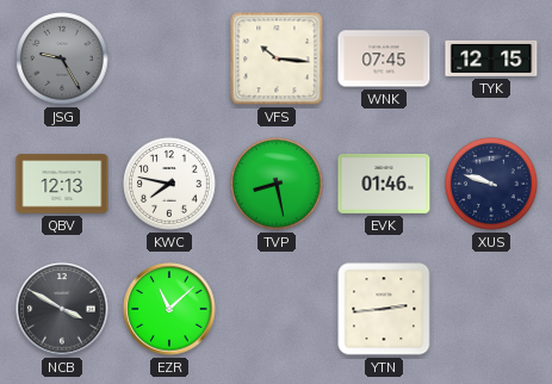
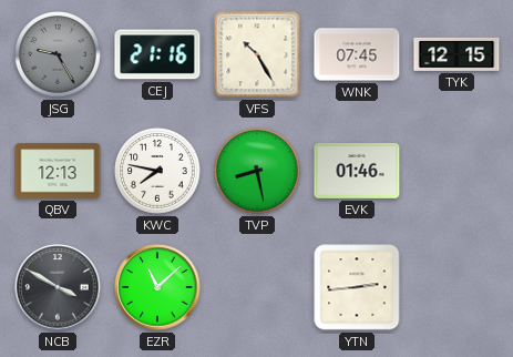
CEJ: none -> 21:16
VFS: 10:16 -> 10:25
XUS: 9:48 -> none
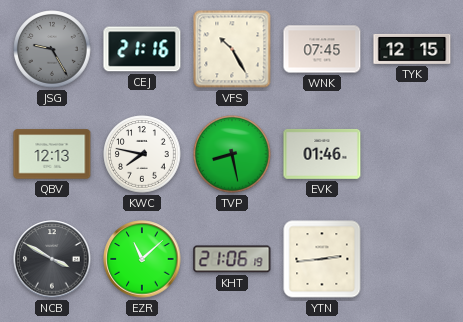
KHT: none -> 21:06
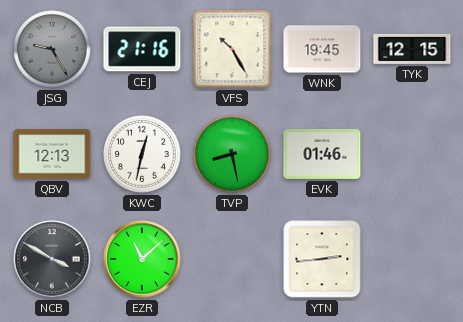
WNK: 07:45 -> 19:45
KWC: 7:47 -> 12:32
KHT: 21:06 -> none
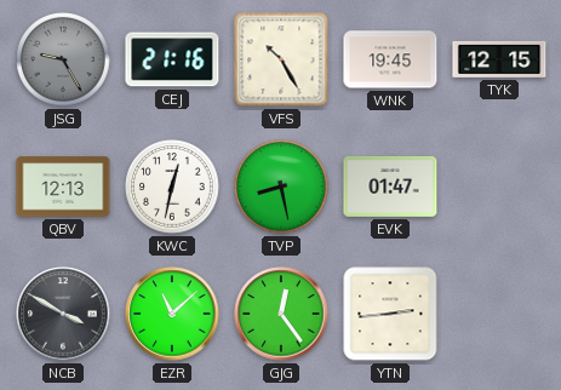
EVK: 01:46 -> 01:47
GJG: none -> 12:24
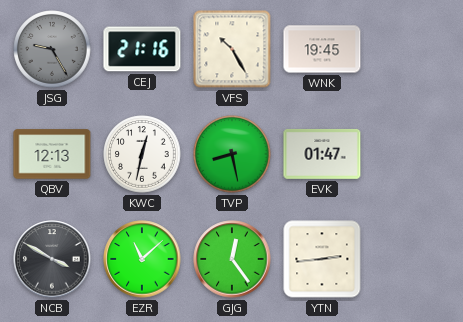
TYK: 12:15 -> none
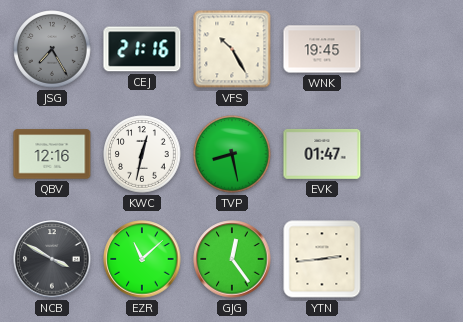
JSG: 9:25 -> 7:25
QBV: 12:13 -> 12:16
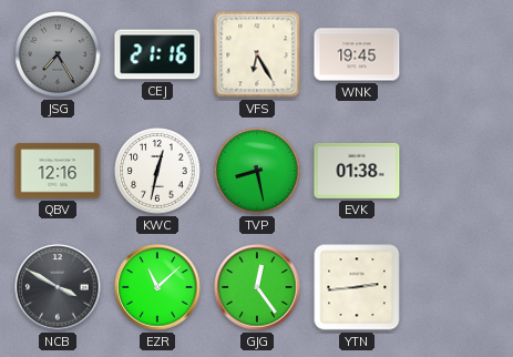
VFS: 10:25 -> 6:25
EVK: 01:47 -> 01:38
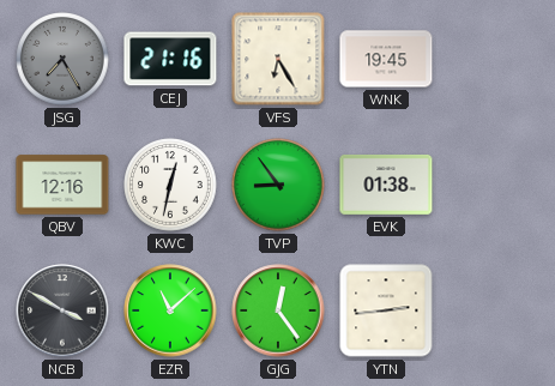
TVP: 8:28 -> 8:54
